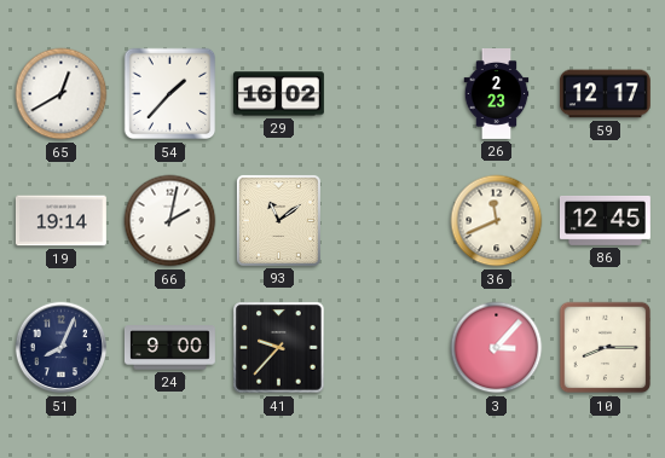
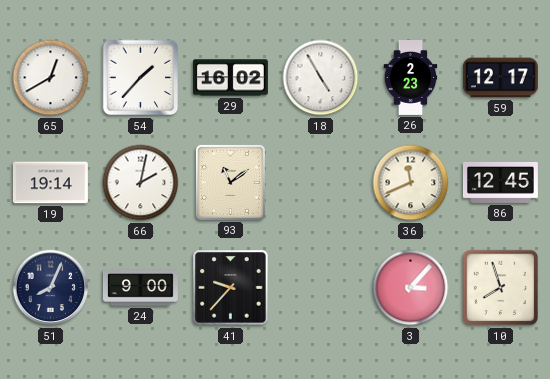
18: none -> 4:55
10: 8:15 -> 7:57
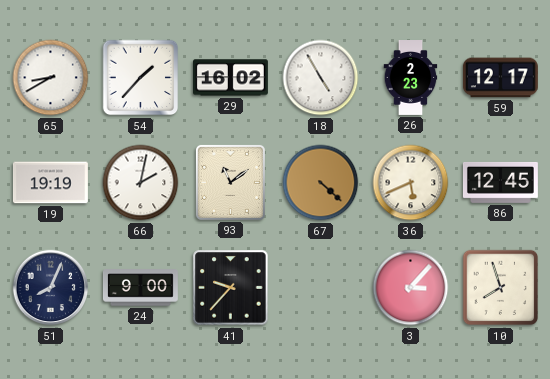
65: 12:40 -> 8:40
19: 19:14 -> 19:19
67: none -> 4:22
36: 11:41 -> 5:41
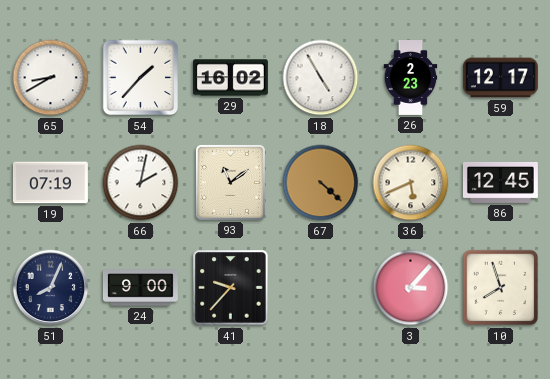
19: 19:19 -> 07:19
